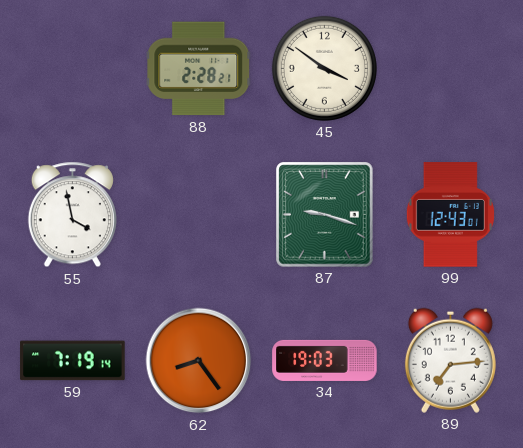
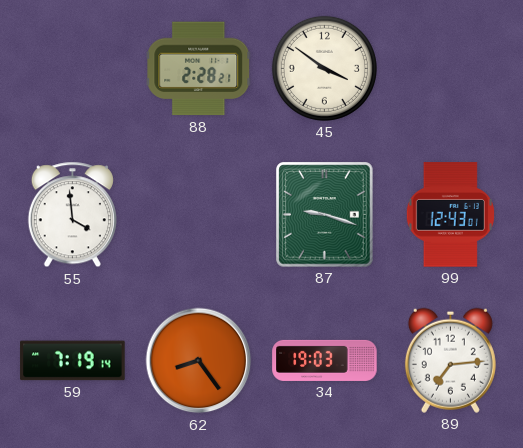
55: 3:58 -> 3:59
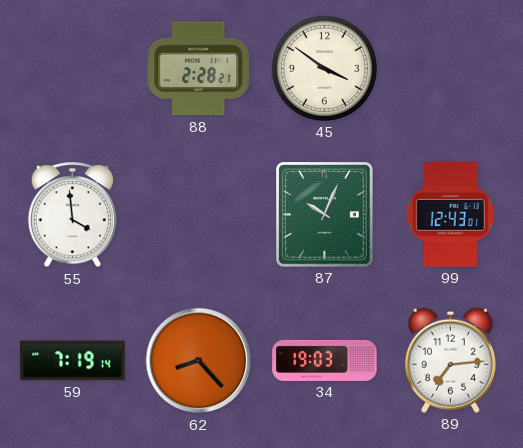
87: 9:18 -> 10:04
62: 8:24 -> 8:23
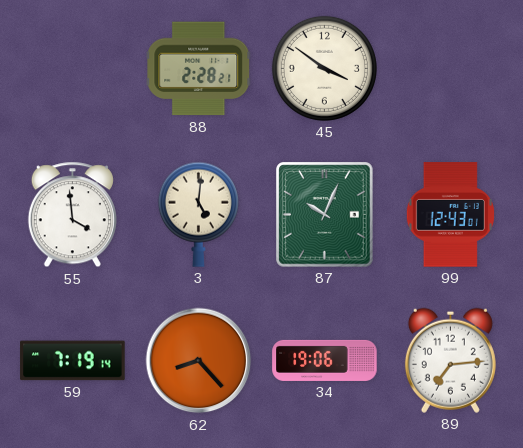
3: none -> 5:01
34: 19:03 -> 19:06
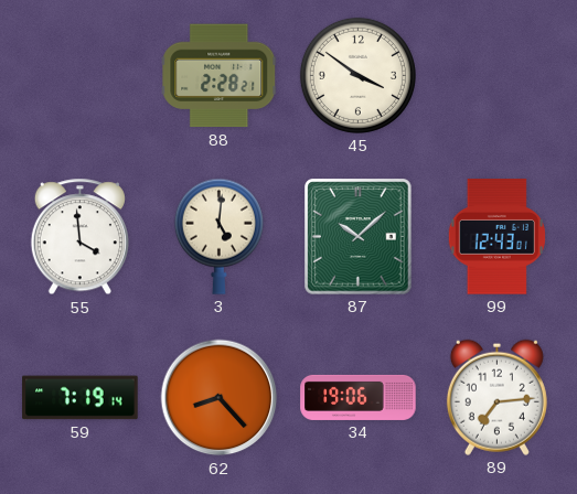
87: 10:04 -> 10:08
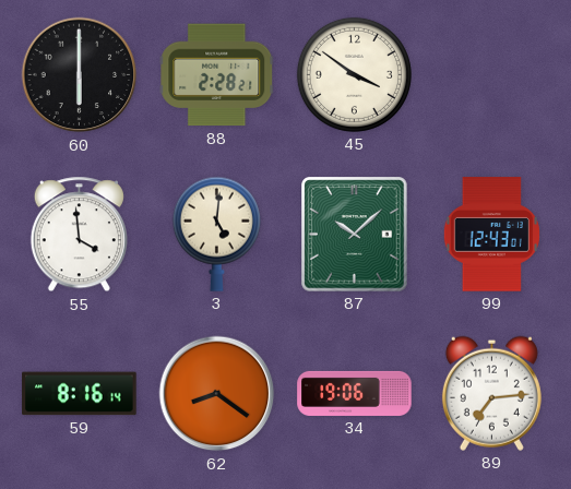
60: none -> 6:00
59: 7:19 -> 8:16
62: 8:23 -> 8:21
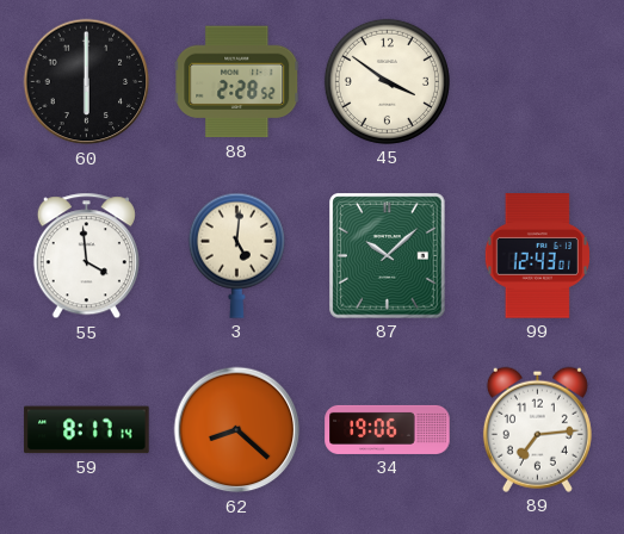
88: 2:28:21 -> 2:28:52
59: 8:16 -> 8:17
62: 8:21 -> 8:22
